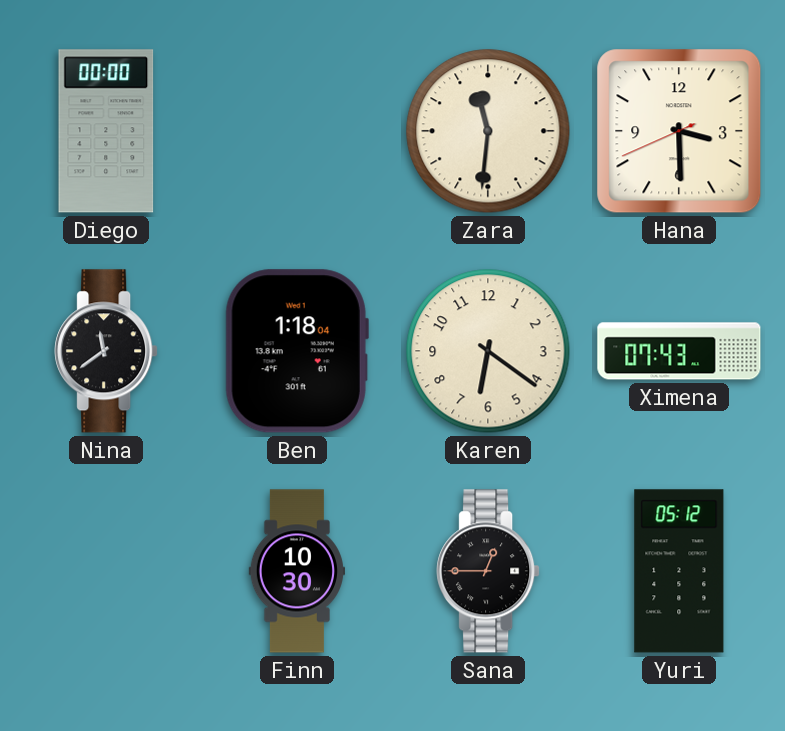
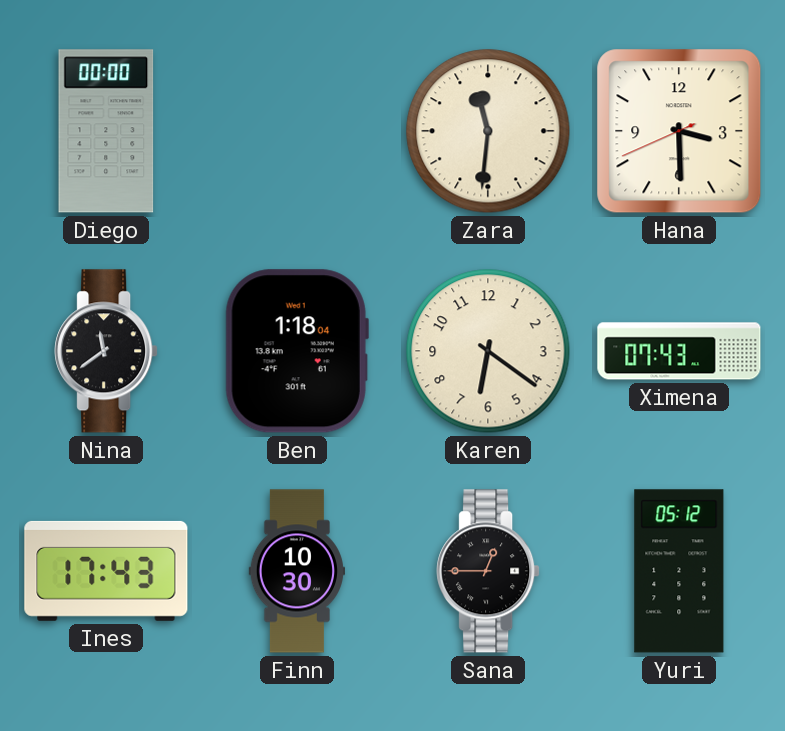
Ines: none -> 17:43
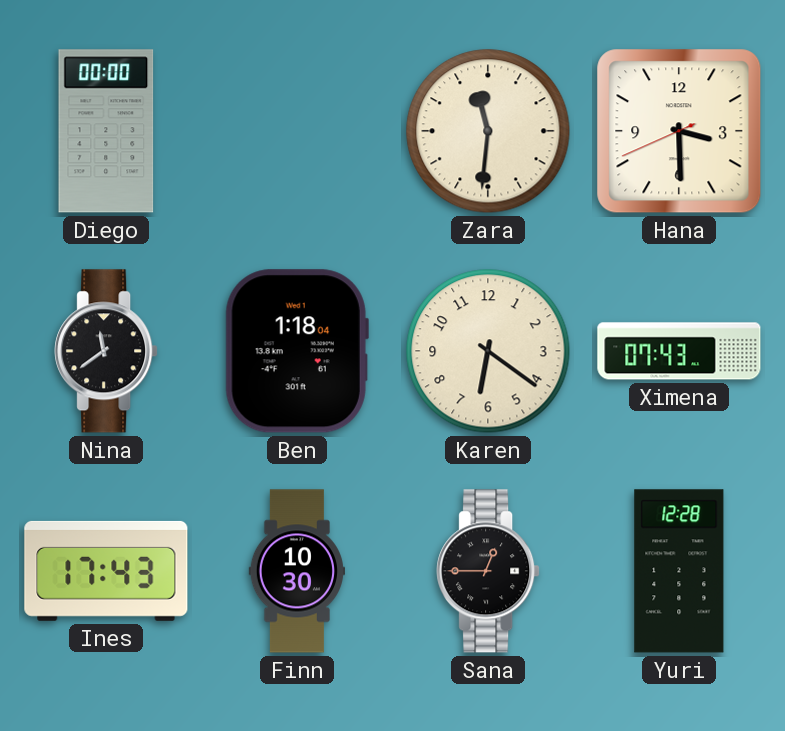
Yuri: 05:12 -> 12:28
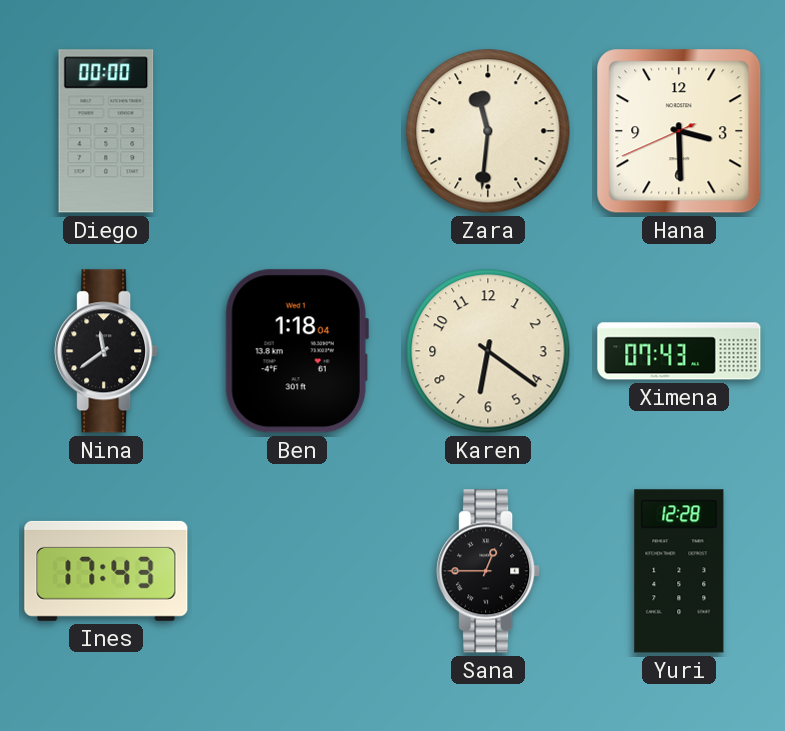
Finn: 10:30 -> none
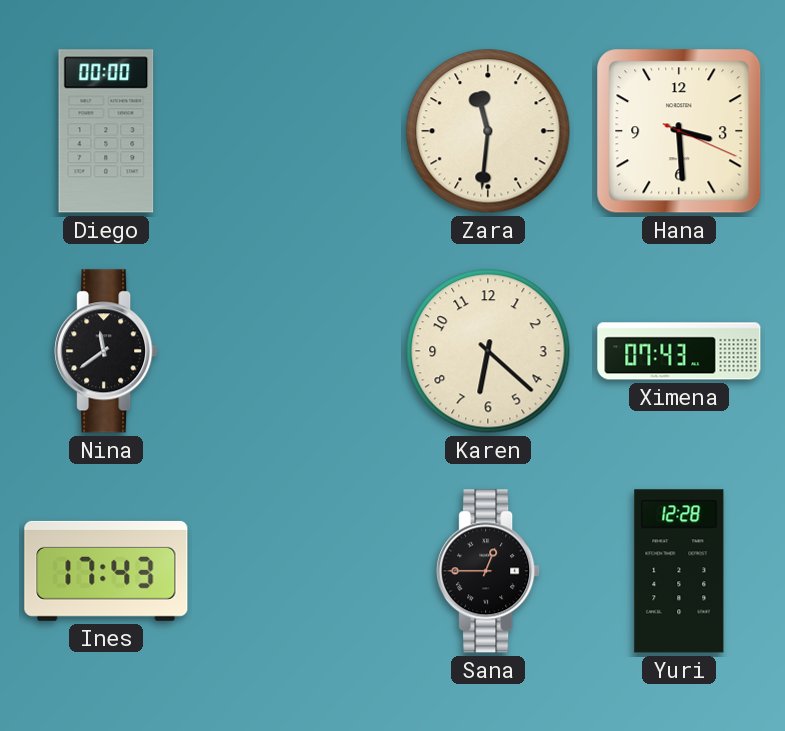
Hana: 3:29:41 -> 3:29:19
Ben: 1:18 -> none
Karen: 6:21 -> 6:22
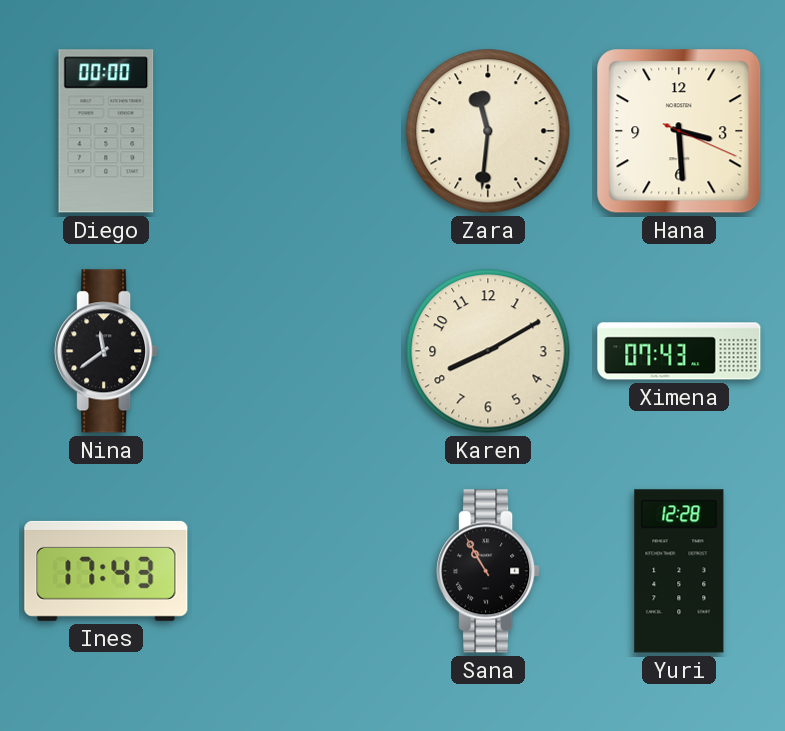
Karen: 6:22 -> 8:10
Sana: 12:45 -> 10:55
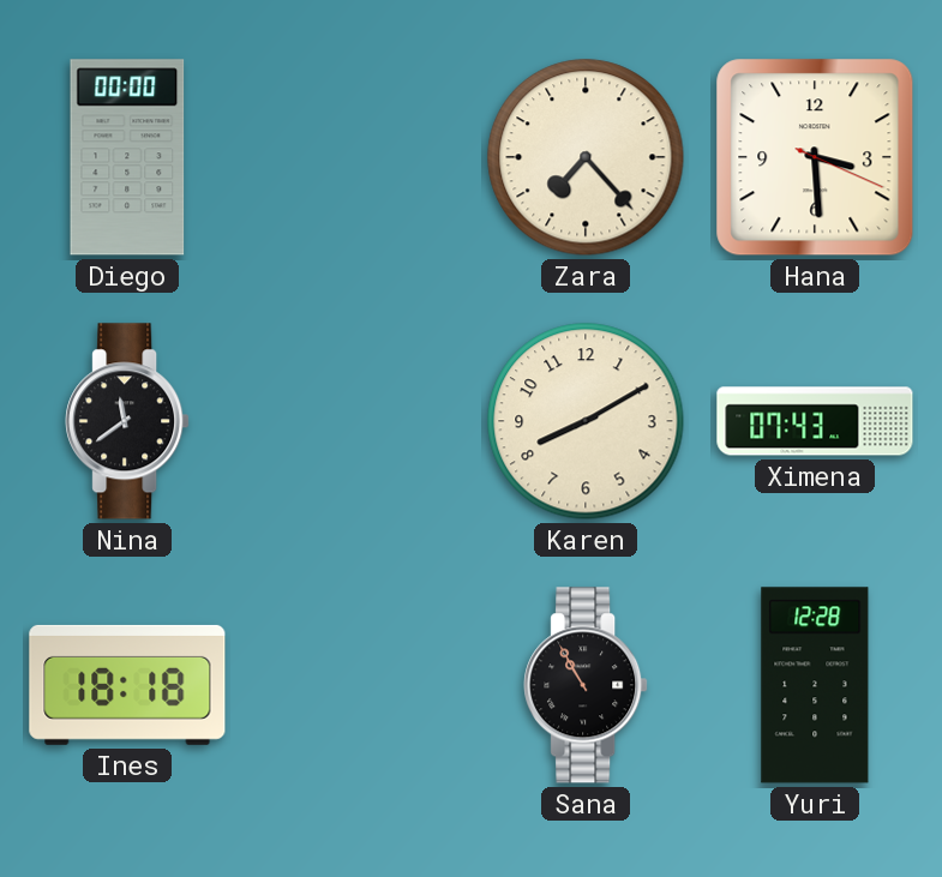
Zara: 11:31 -> 7:23
Ines: 17:43 -> 18:18
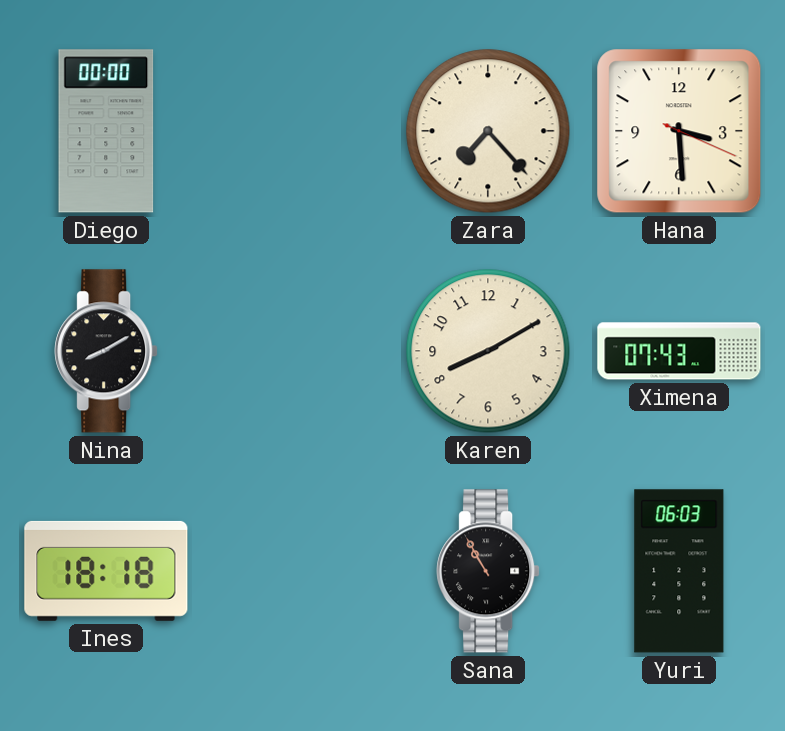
Nina: 11:39 -> 8:10
Yuri: 12:28 -> 06:03
